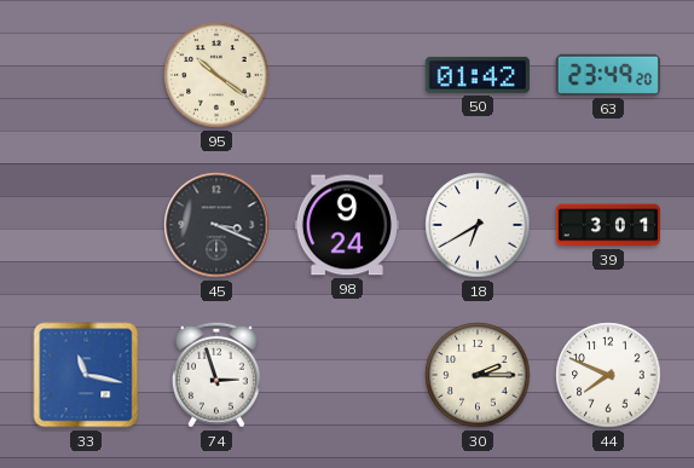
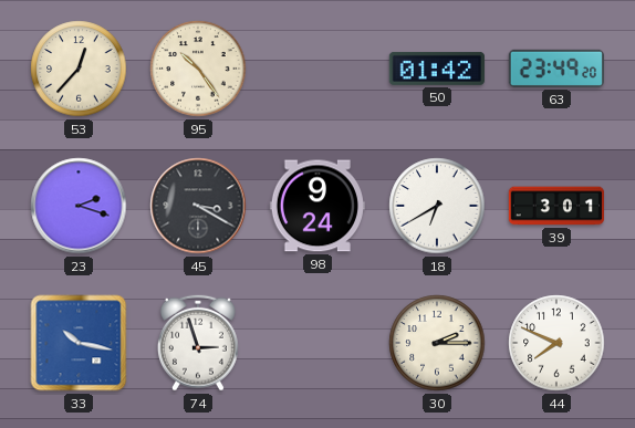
53: none -> 12:37
95: 10:21 -> 10:24
23: none -> 2:18
45: 3:19 -> 3:20
33: 11:17 -> 10:17
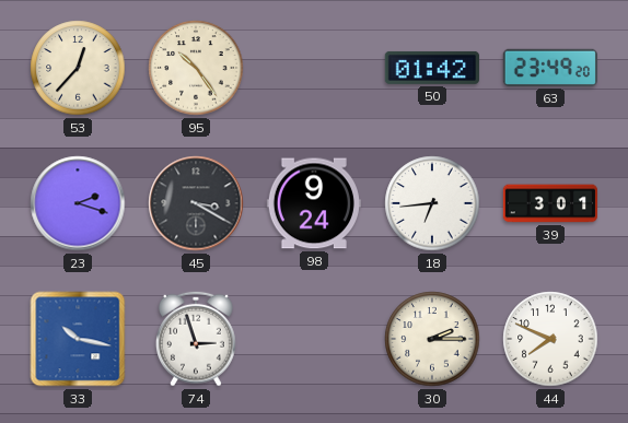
18: 6:40 -> 6:44
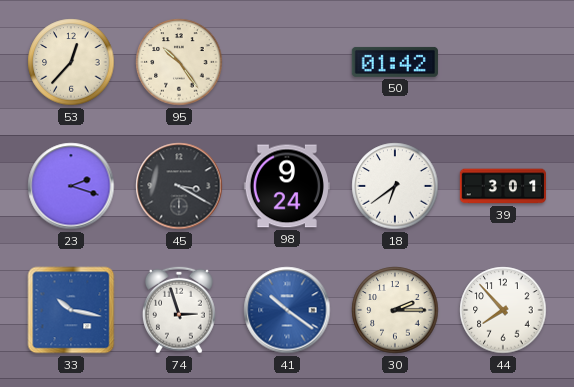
63: 23:49 -> none
18: 6:44 -> 6:39
41: none -> 10:21
44: 7:49 -> 7:53
